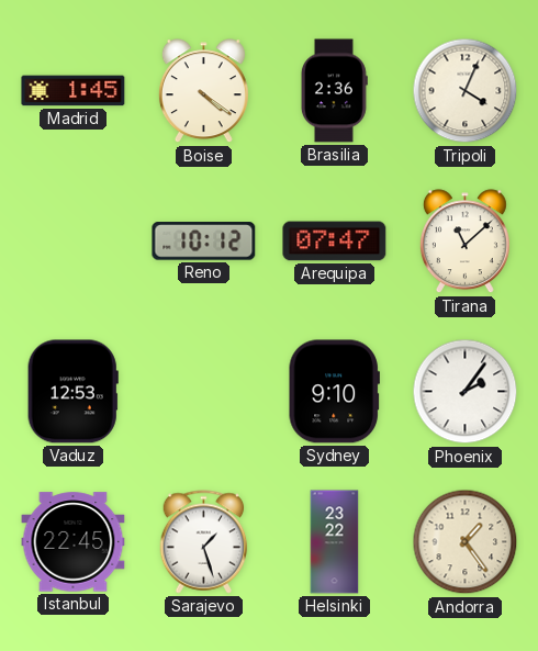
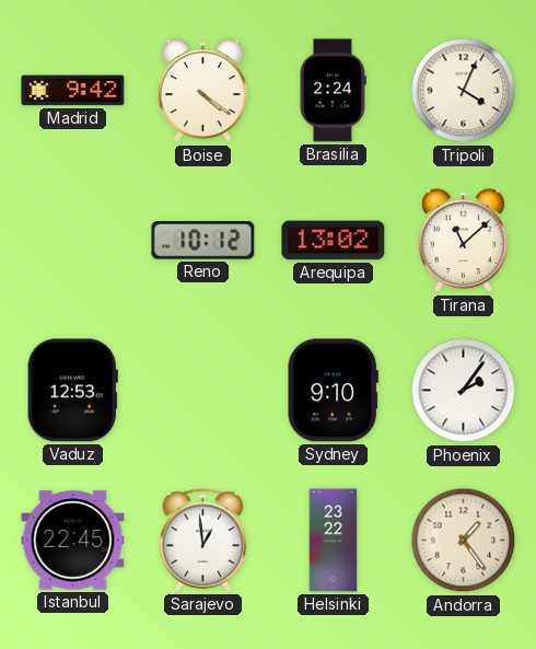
Madrid: 1:45 -> 9:42
Brasilia: 2:36 -> 2:24
Arequipa: 07:47 -> 13:02
Sarajevo: 1:27 -> 12:59
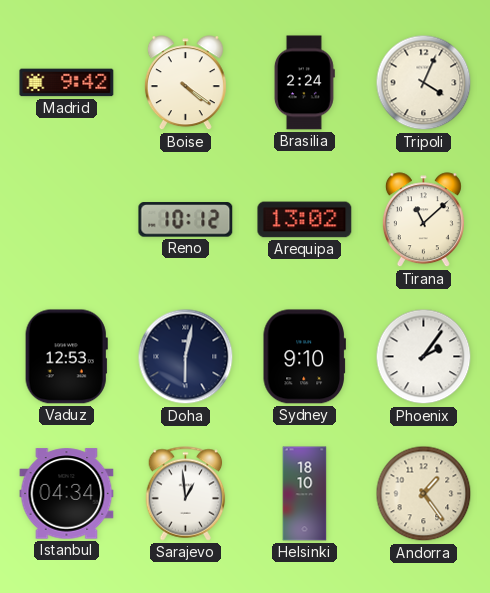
Doha: none -> 6:02
Istanbul: 22:45 -> 04:34
Helsinki: 23:22 -> 18:10
